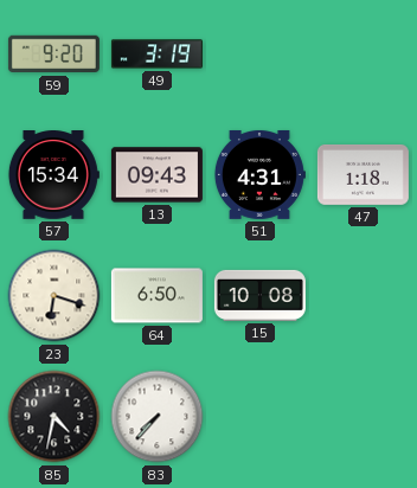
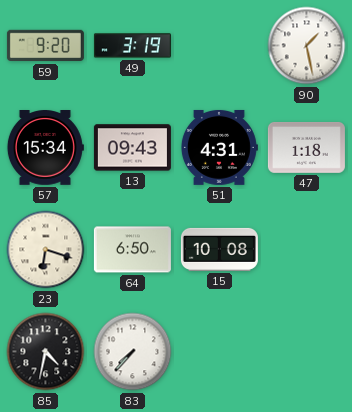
90: none -> 1:28
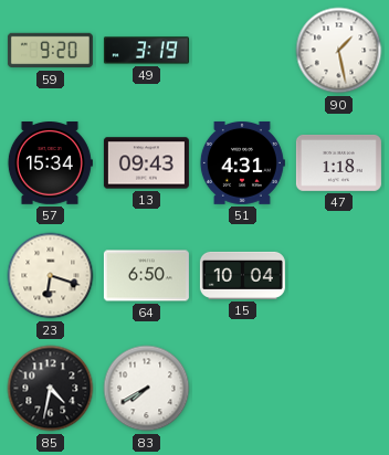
15: 10:08 -> 10:04
83: 7:37 -> 7:40
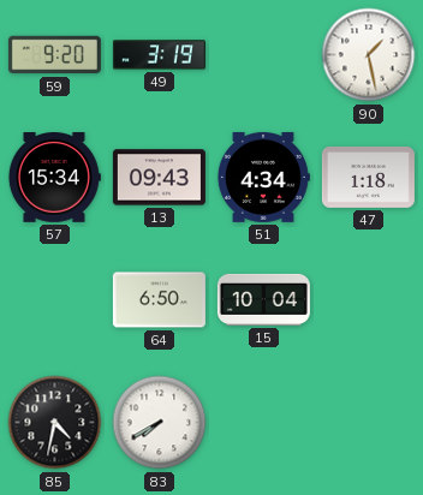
51: 4:31 -> 4:34
23: 6:18 -> none
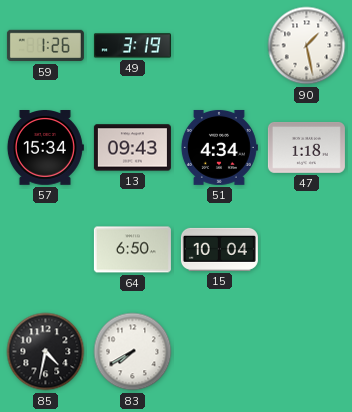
59: 9:20 -> 1:26
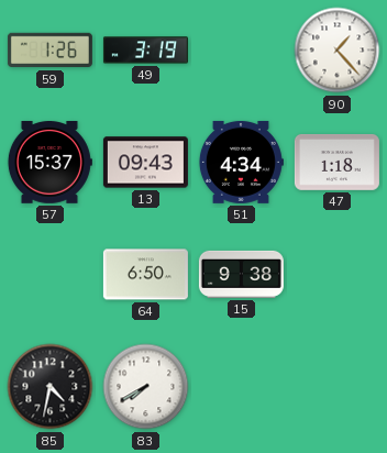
90: 1:28 -> 1:23
57: 15:34 -> 15:37
15: 10:04 -> 9:38
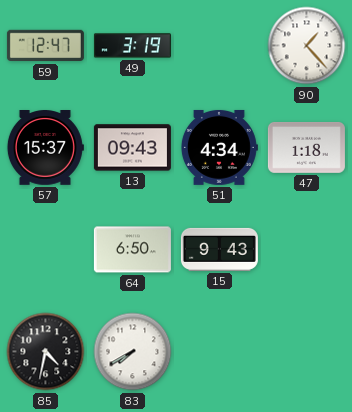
59: 1:26 -> 12:47
15: 9:38 -> 9:43
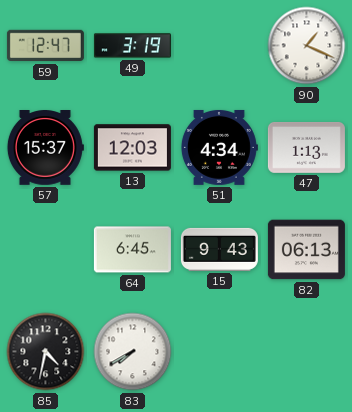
90: 1:23 -> 1:19
13: 09:43 -> 12:03
47: 1:18 -> 1:13
64: 6:50 -> 6:45
82: none -> 06:13
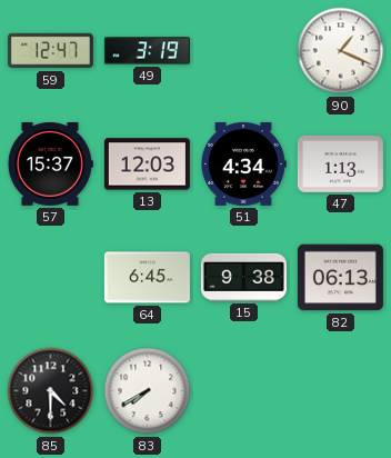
15: 9:43 -> 9:38
85: 4:32 -> 4:30
